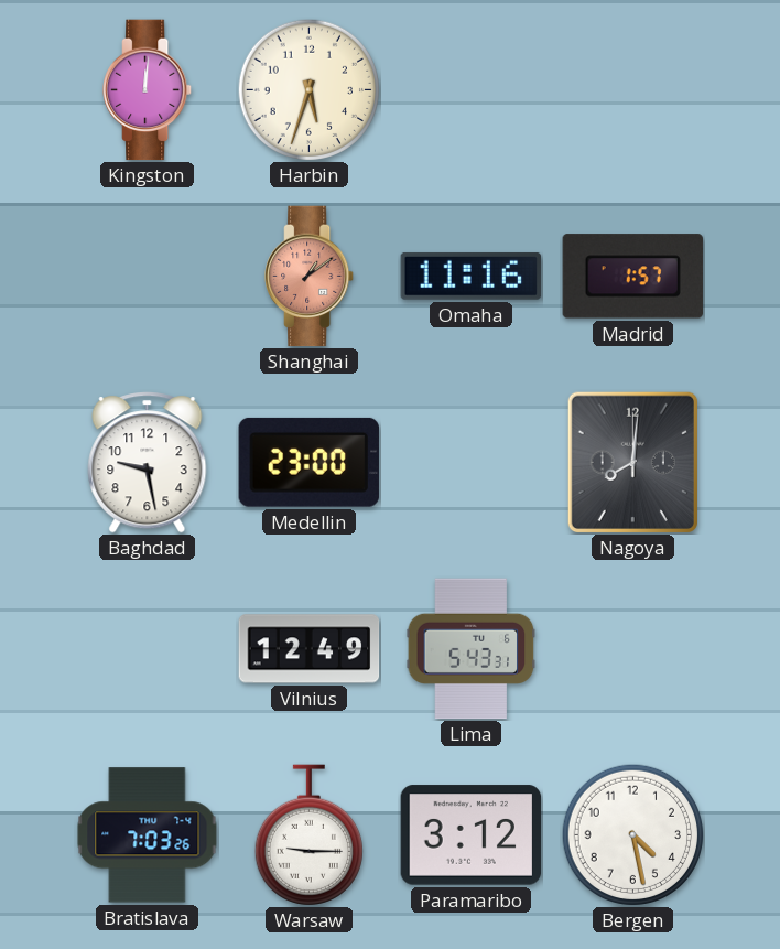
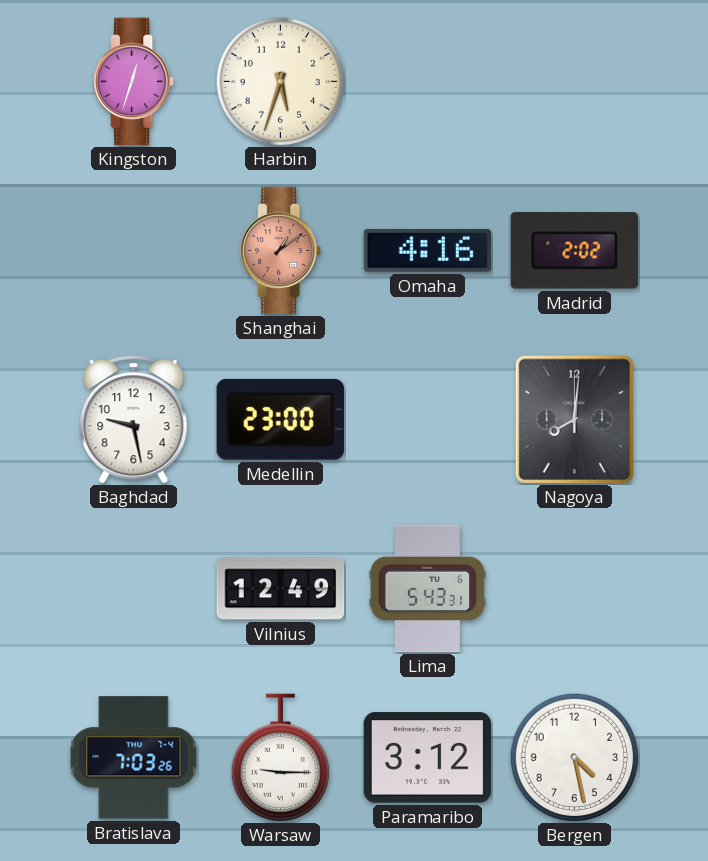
Kingston: 12:01 -> 12:33
Omaha: 11:16 -> 4:16
Madrid: 1:57 -> 2:02
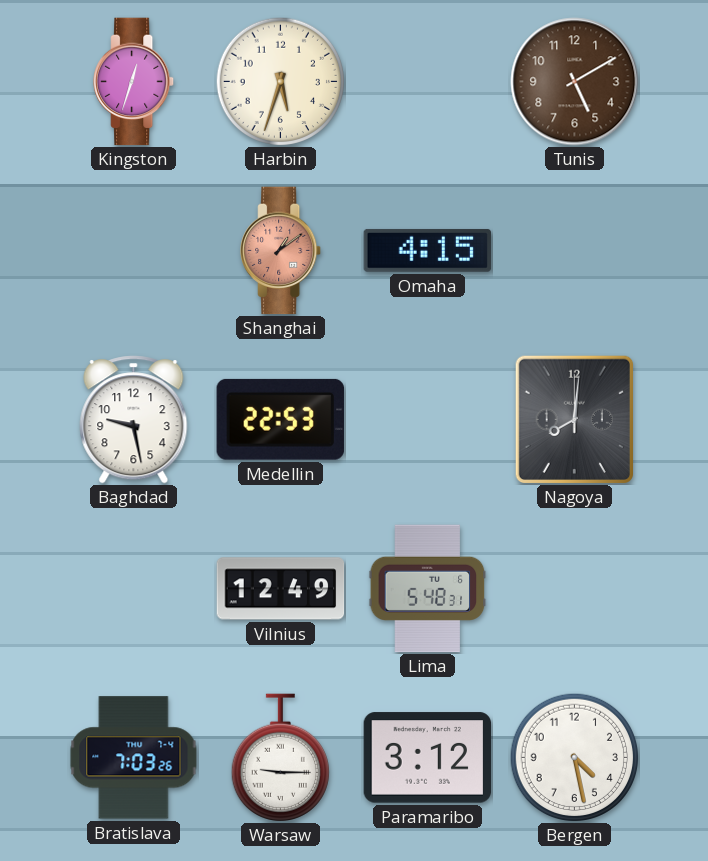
Tunis: none -> 5:10
Omaha: 4:16 -> 4:15
Madrid: 2:02 -> none
Medellin: 23:00 -> 22:53
Lima: 5:43 -> 5:48
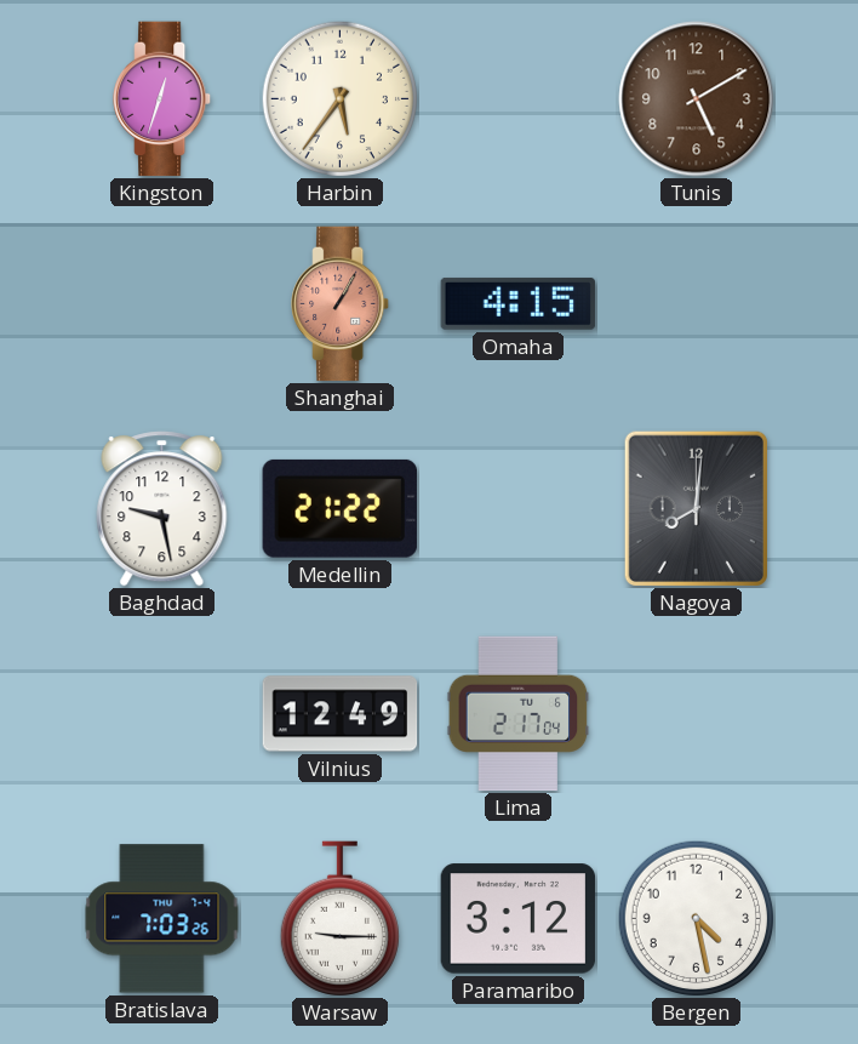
Harbin: 5:33 -> 5:36
Shanghai: 1:09 -> 1:05
Medellin: 22:53 -> 21:22
Lima: 5:48 -> 2:17
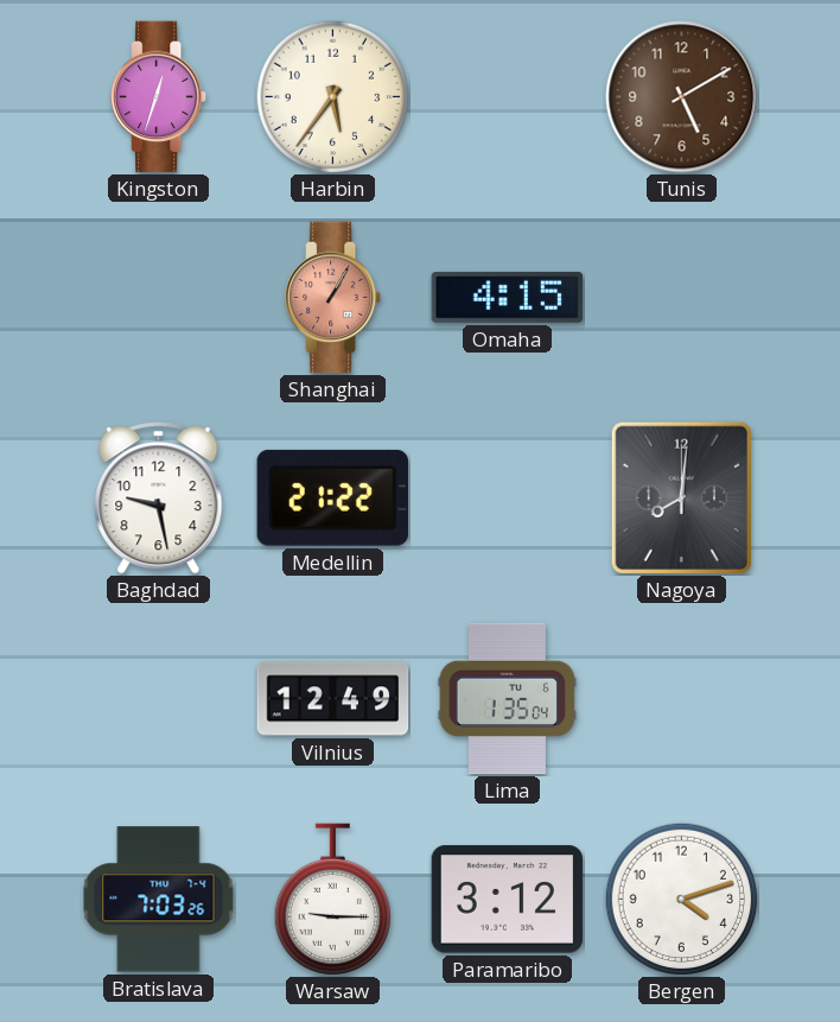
Lima: 2:17 -> 1:35
Bergen: 4:28 -> 4:12
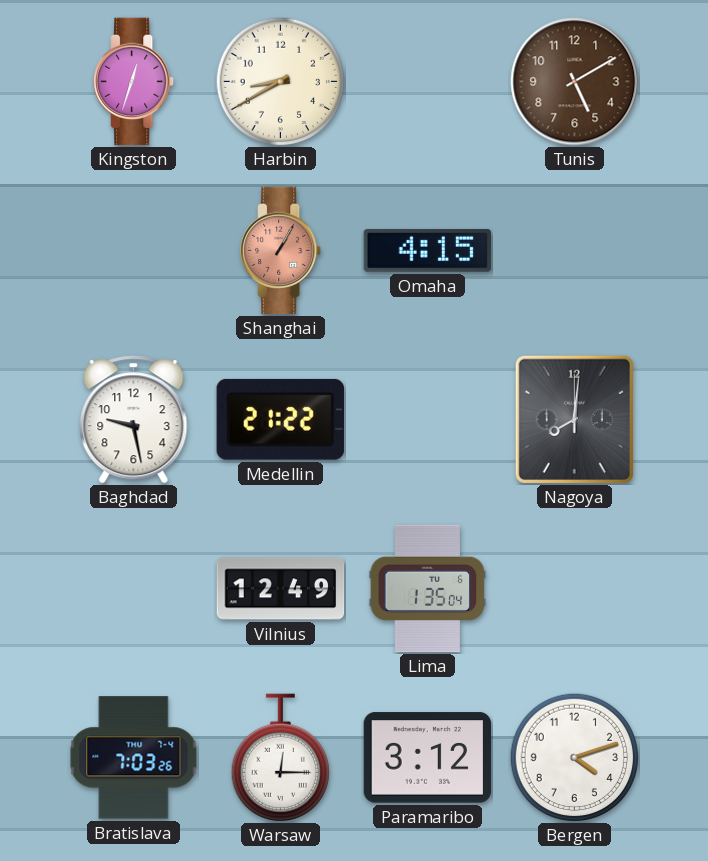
Harbin: 5:36 -> 8:40
Warsaw: 9:15 -> 12:15
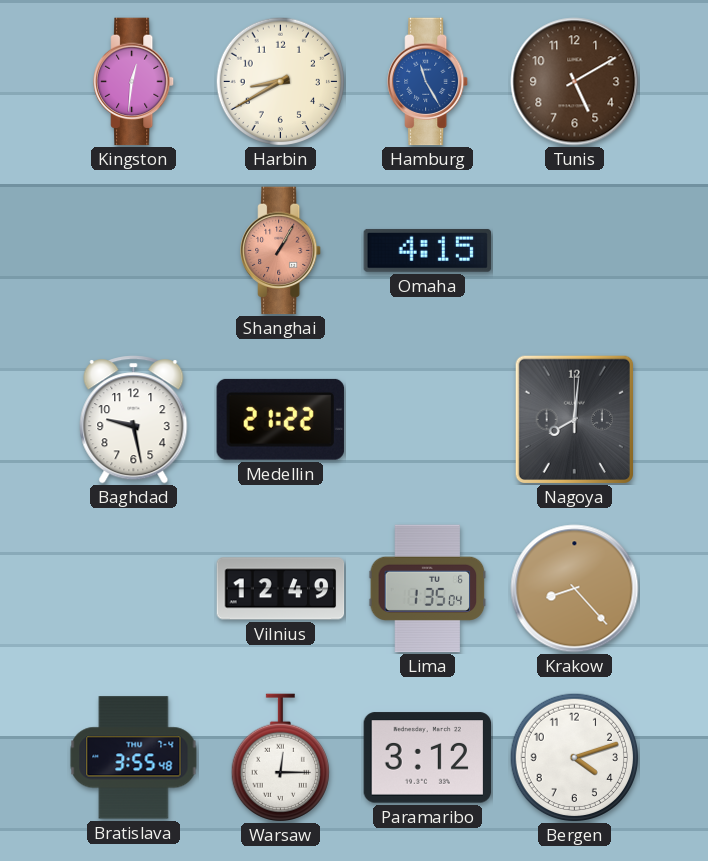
Kingston: 12:33 -> 12:31
Hamburg: none -> 11:25
Krakow: none -> 8:23
Bratislava: 7:03 -> 3:55
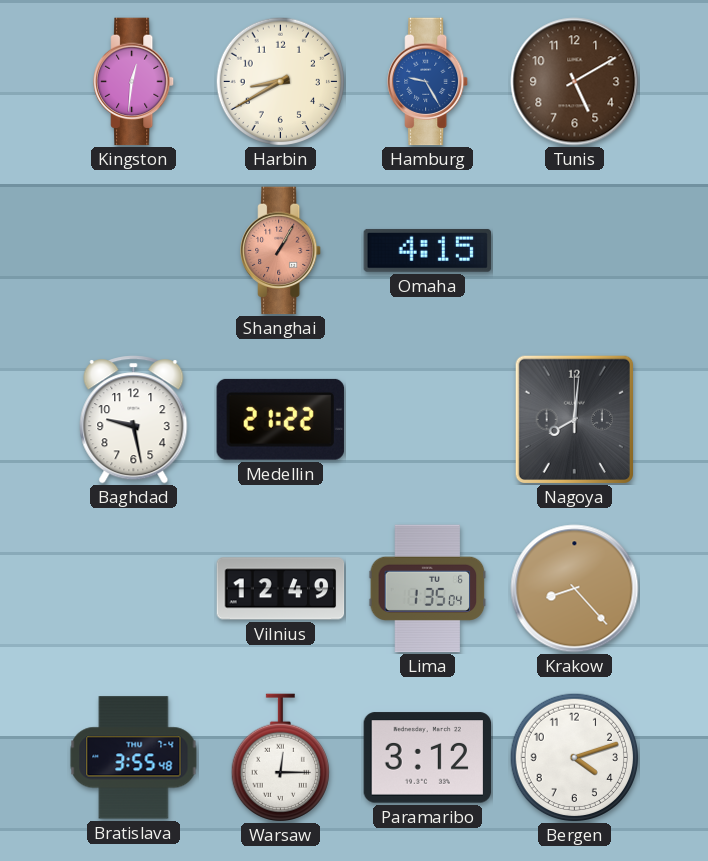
Hamburg: 11:25 -> 9:25
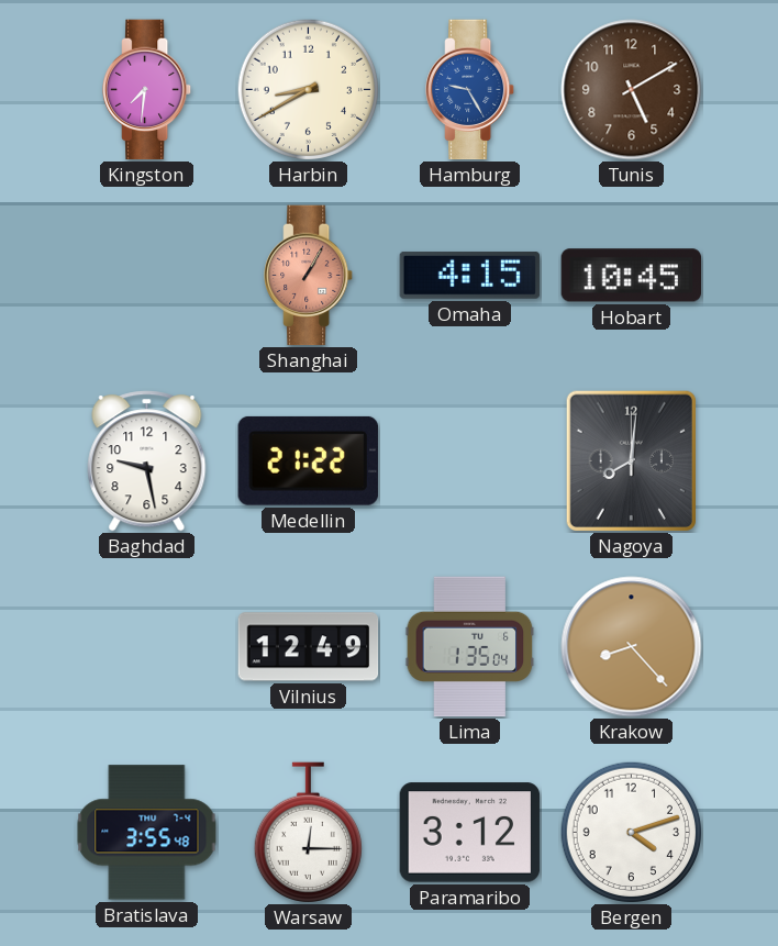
Kingston: 12:31 -> 7:31
Hobart: none -> 10:45
